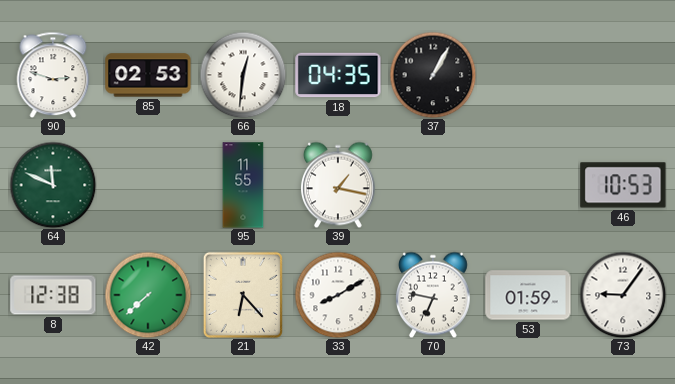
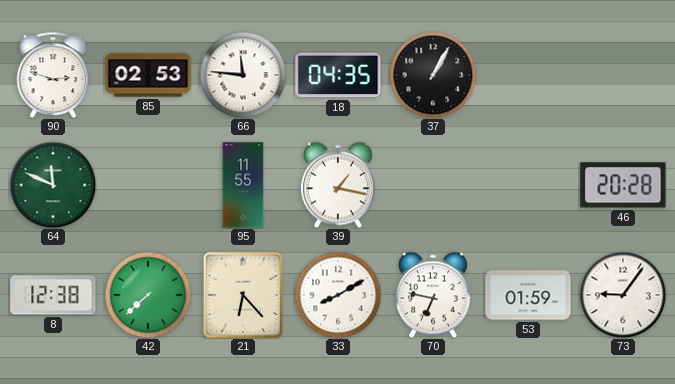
66: 12:31 -> 11:46
46: 10:53 -> 20:28
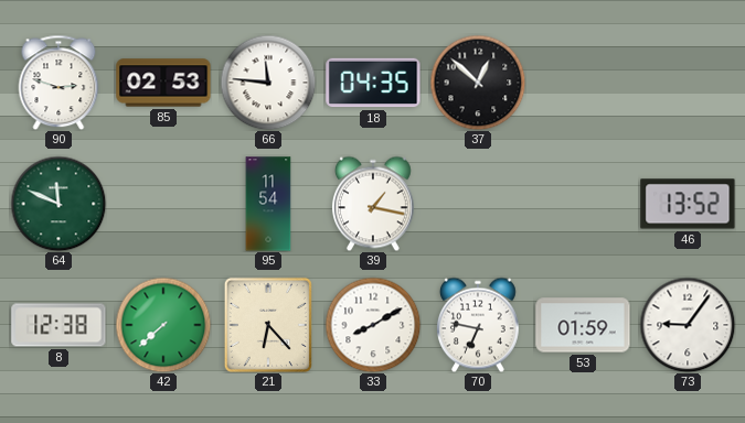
37: 1:05 -> 12:52
95: 11:55 -> 11:54
46: 20:28 -> 13:52
